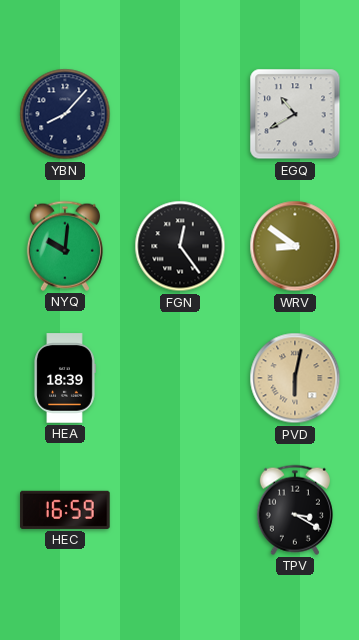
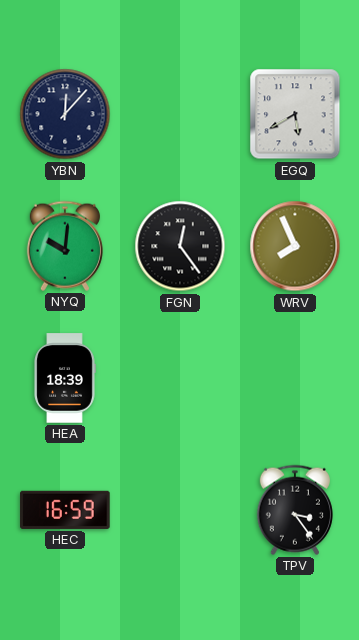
YBN: 8:07 -> 12:07
EGQ: 10:40 -> 5:40
WRV: 8:51 -> 7:56
PVD: 6:02 -> none
TPV: 3:20 -> 3:24
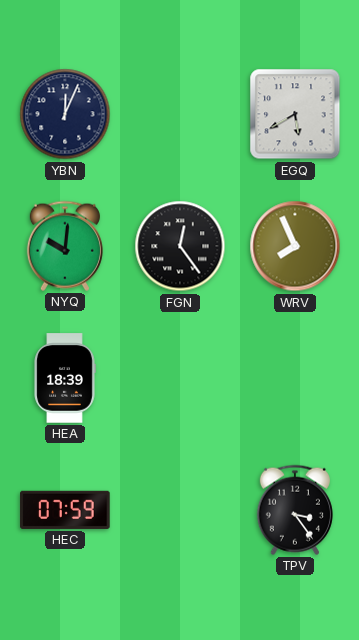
YBN: 12:07 -> 12:04
HEC: 16:59 -> 07:59
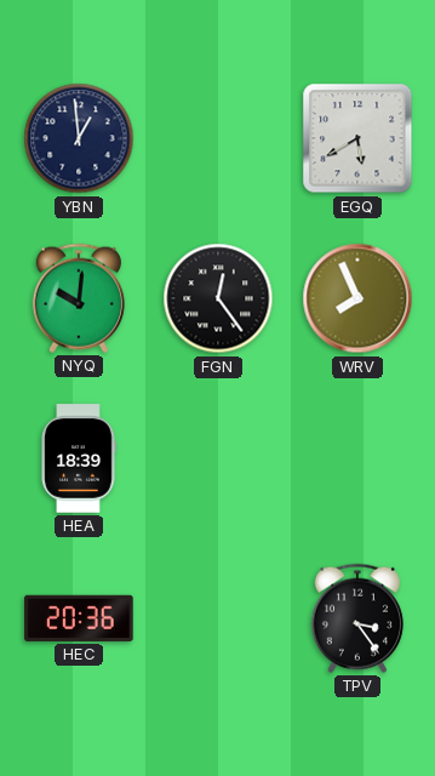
YBN: 12:04 -> 12:59
HEC: 07:59 -> 20:36
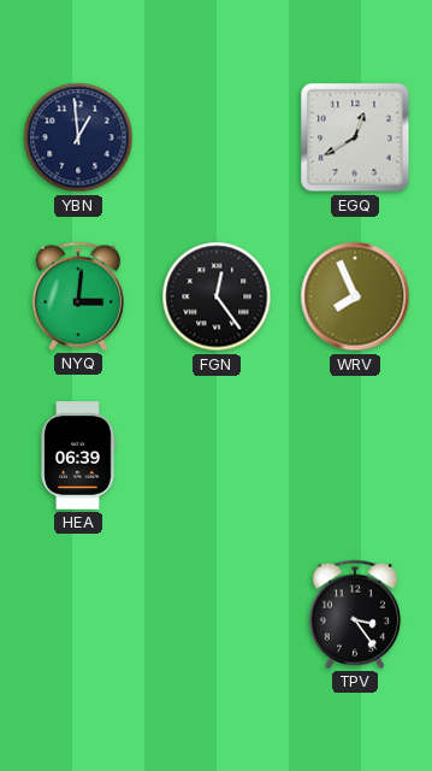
EGQ: 5:40 -> 12:40
NYQ: 10:01 -> 3:01
HEA: 18:39 -> 06:39
HEC: 20:36 -> none
